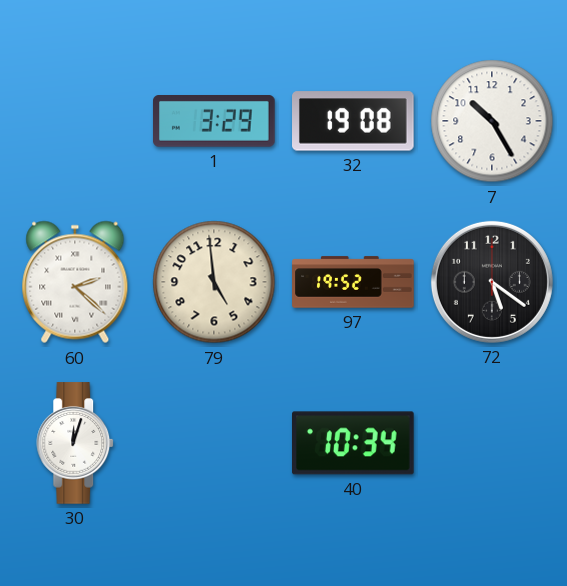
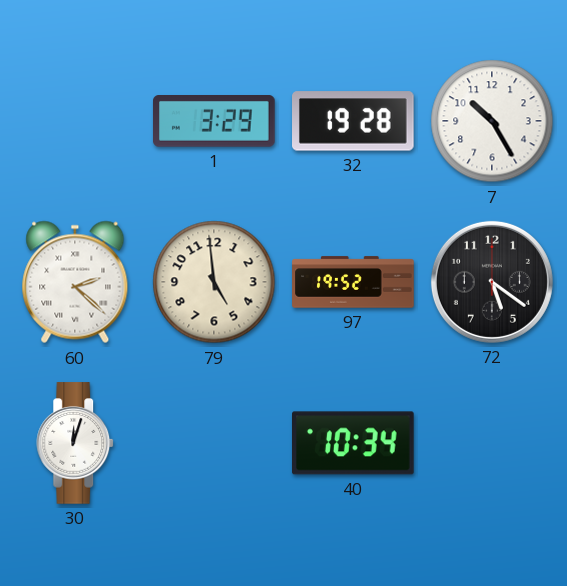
32: 19:08 -> 19:28
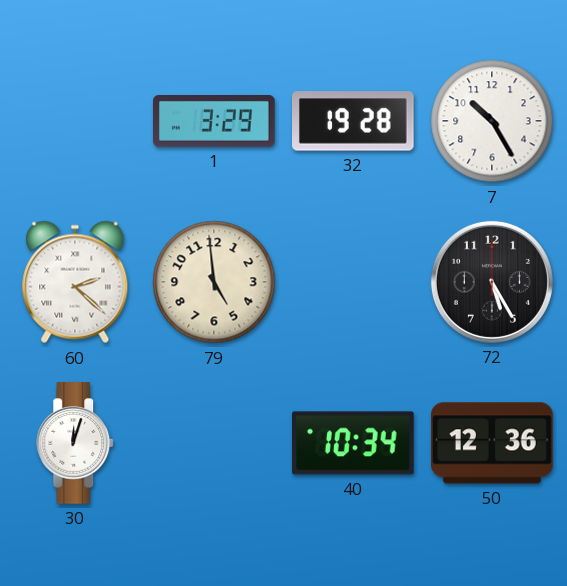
97: 19:52 -> none
72: 5:21 -> 5:25
50: none -> 12:36
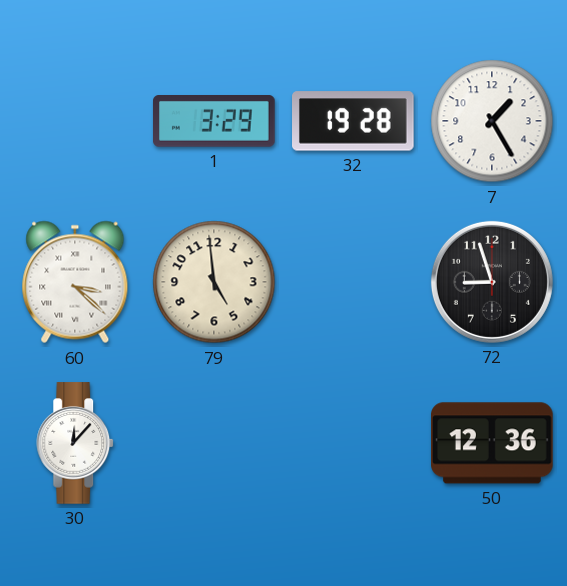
7: 10:25 -> 1:25
60: 2:22 -> 3:22
72: 5:25 -> 8:57
30: 12:03 -> 12:07
40: 10:34 -> none
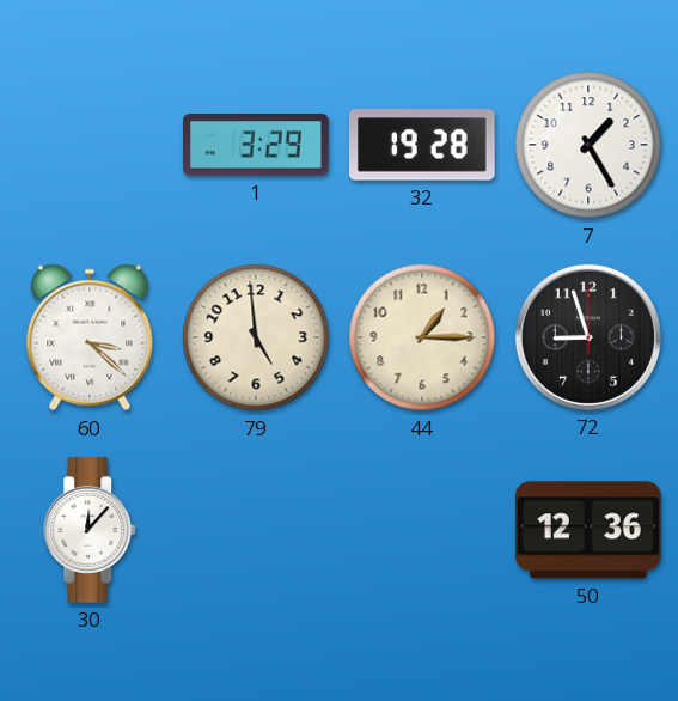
44: none -> 1:15
